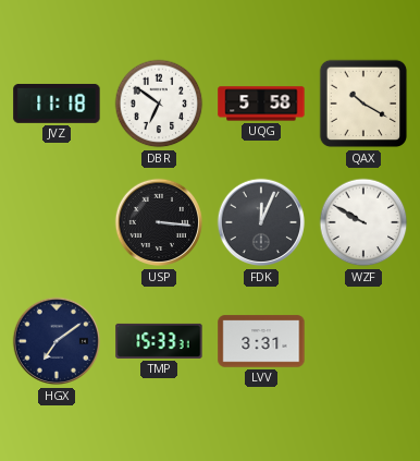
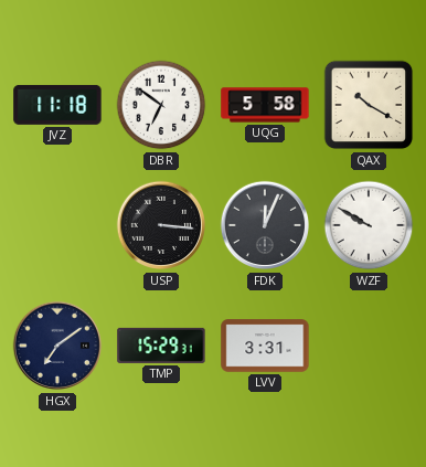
TMP: 15:33 -> 15:29
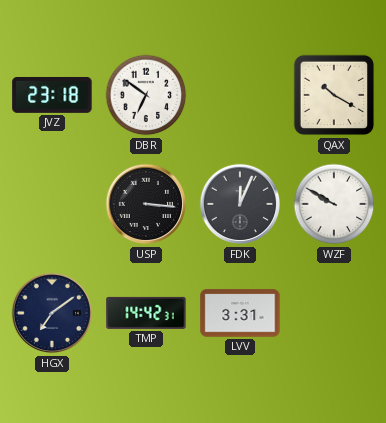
JVZ: 11:18 -> 23:18
UQG: 5:58 -> none
TMP: 15:29 -> 14:42
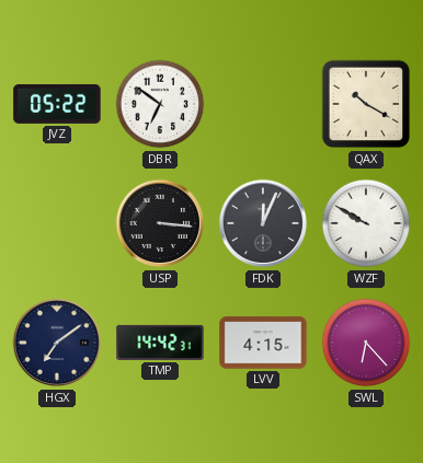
JVZ: 23:18 -> 05:22
LVV: 3:31 -> 4:15
SWL: none -> 6:23
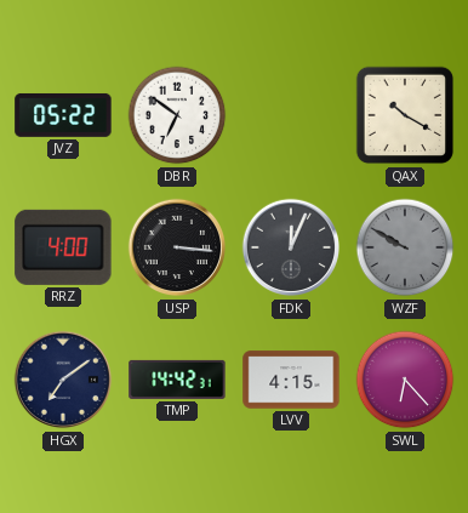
RRZ: none -> 4:00
WZF dial: white -> grey
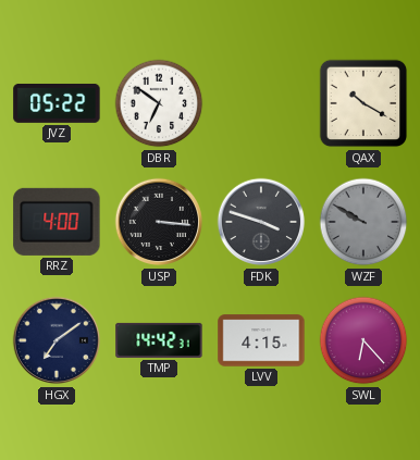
FDK: 12:04 -> 3:48
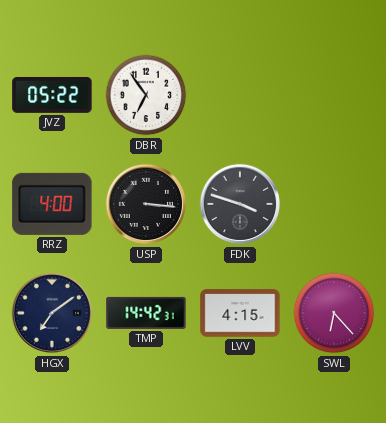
DBR: 6:51 -> 6:54
QAX: 10:20 -> none
WZF: 9:50 -> none
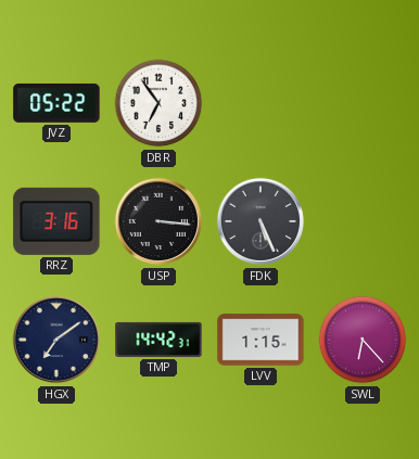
RRZ: 4:00 -> 3:16
FDK: 3:48 -> 5:26
LVV: 4:15 -> 1:15
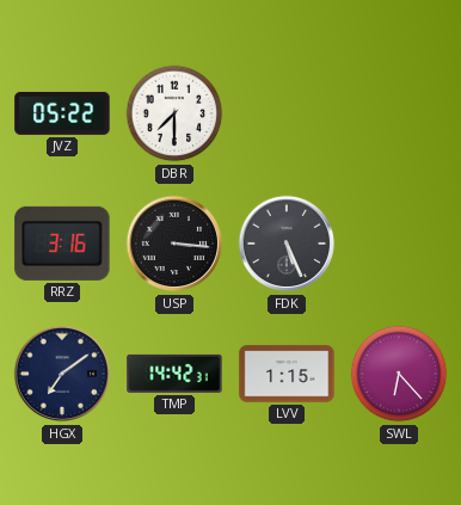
DBR: 6:54 -> 7:30
